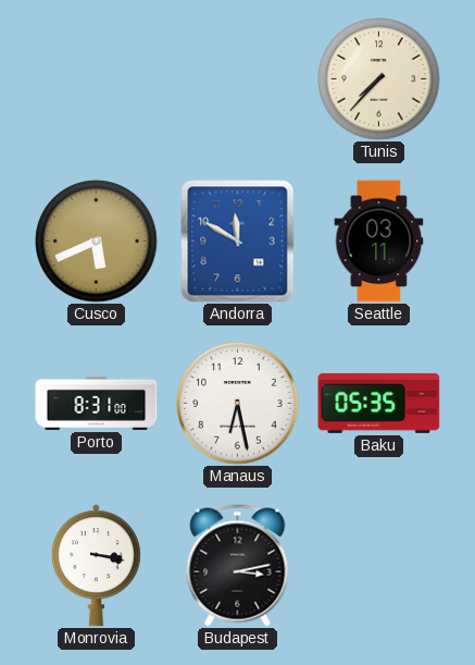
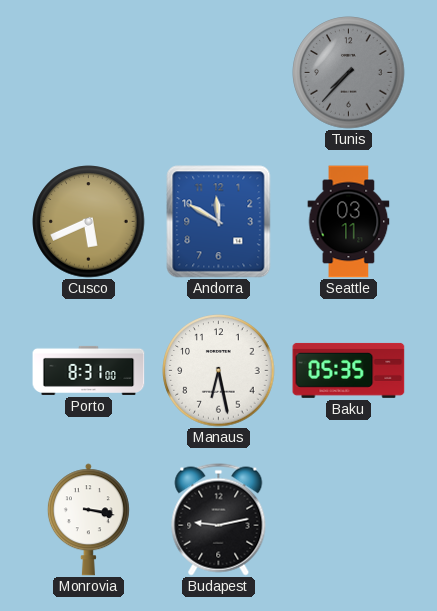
Tunis dial: cream -> grey
Budapest: 3:13 -> 9:13
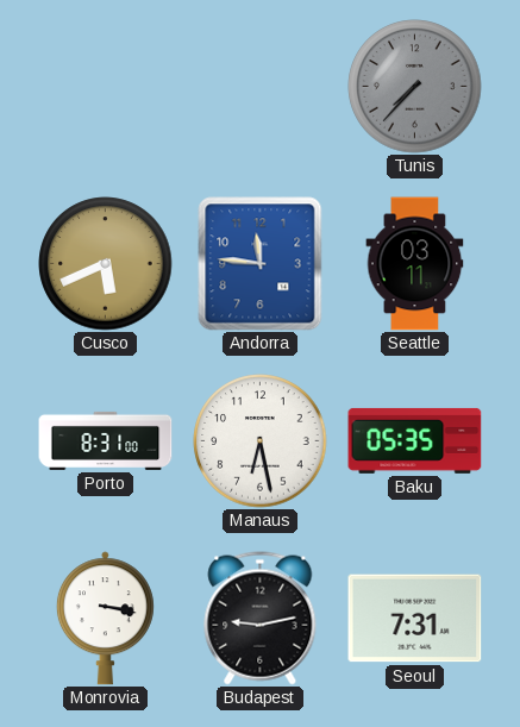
Andorra: 11:50 -> 11:46
Seoul: none -> 7:31
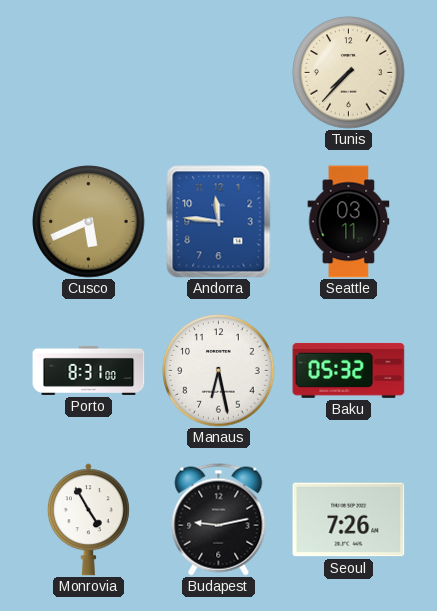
Tunis dial: grey -> cream
Baku: 05:35 -> 05:32
Monrovia: 3:17 -> 4:55
Seoul: 7:31 -> 7:26
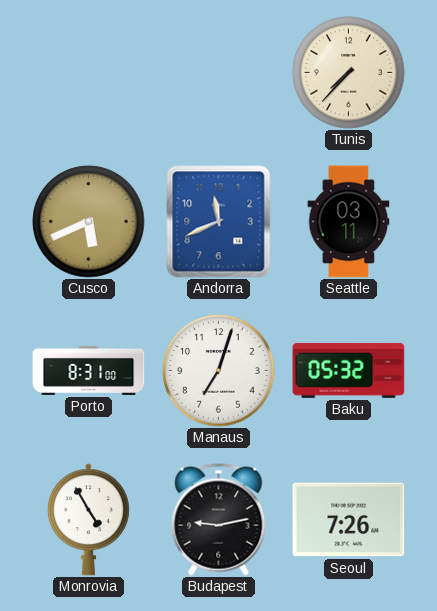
Andorra: 11:46 -> 11:41
Manaus: 6:28 -> 7:03
